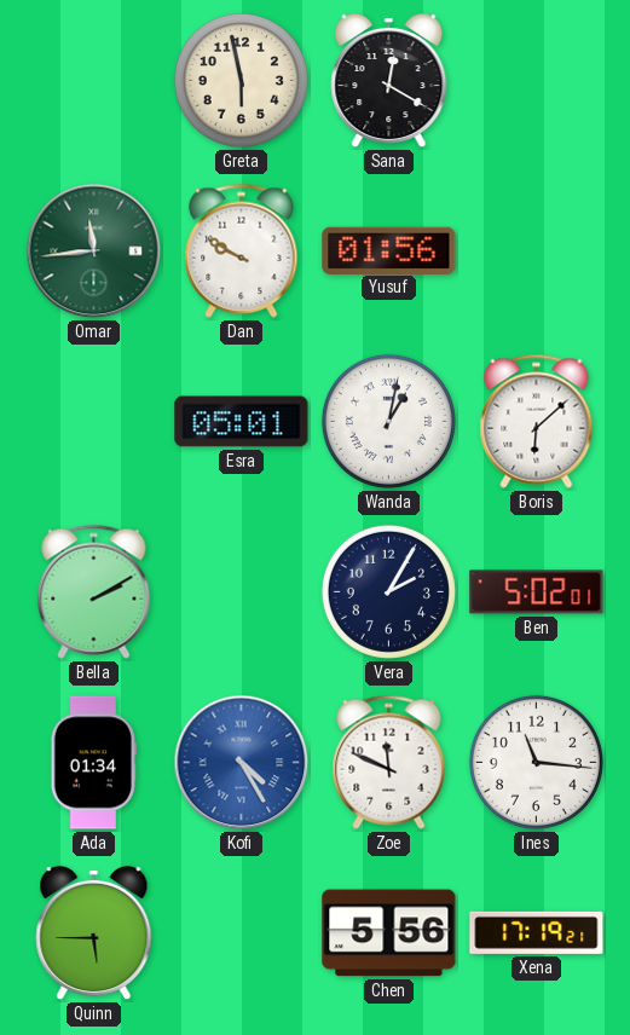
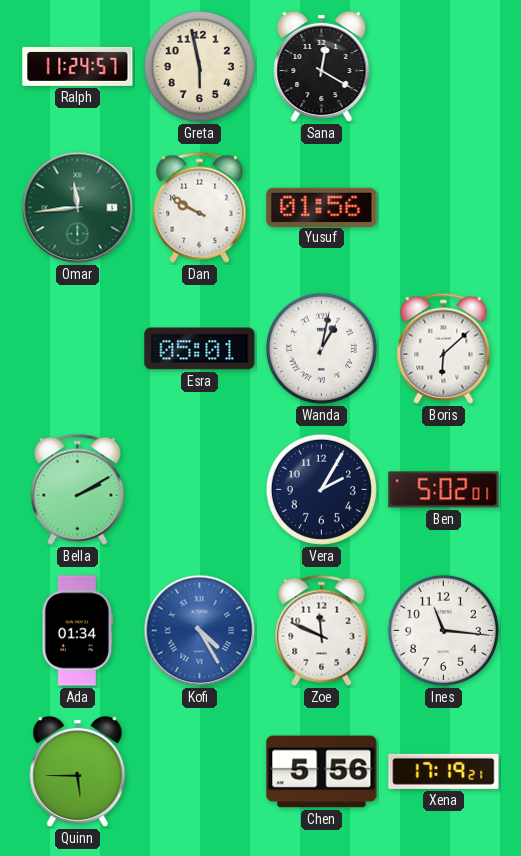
Ralph: none -> 11:24
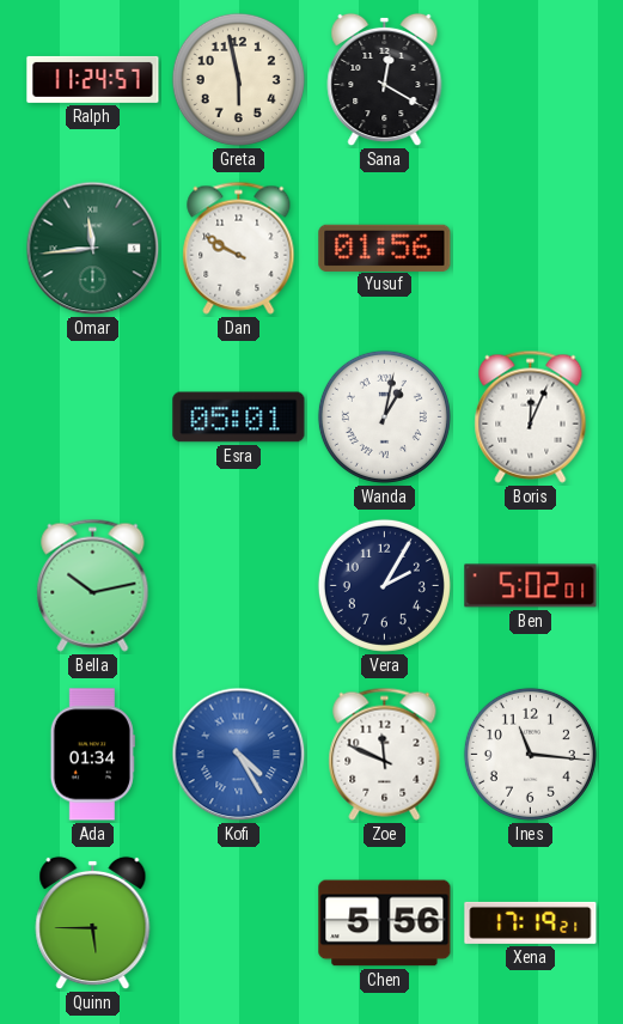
Boris: 6:08 -> 12:04
Bella: 2:10 -> 10:13
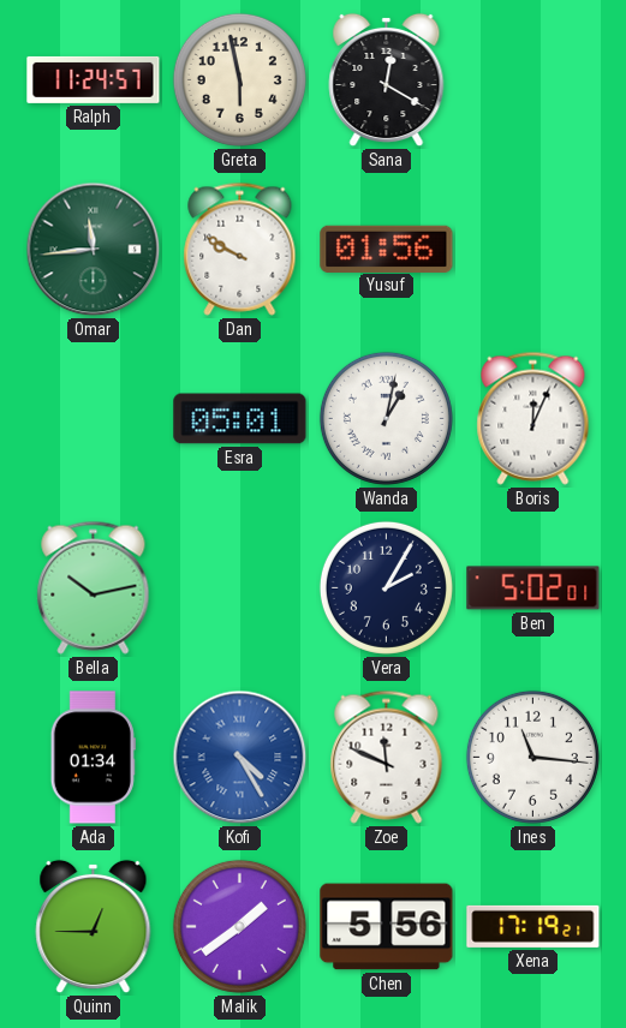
Quinn: 5:45 -> 12:45
Malik: none -> 1:39
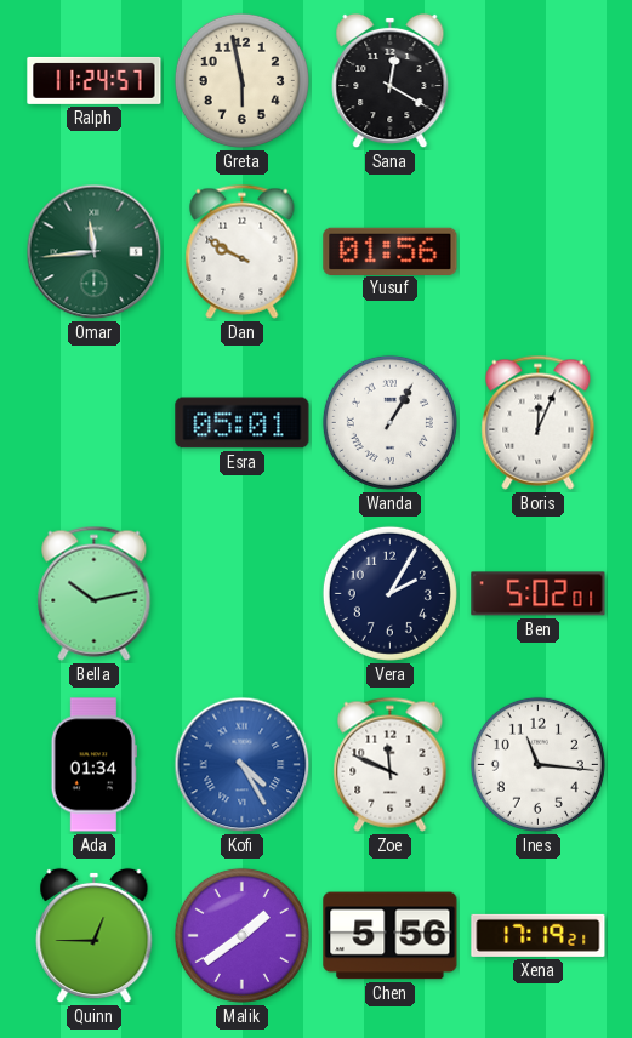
Wanda: 1:02 -> 1:05
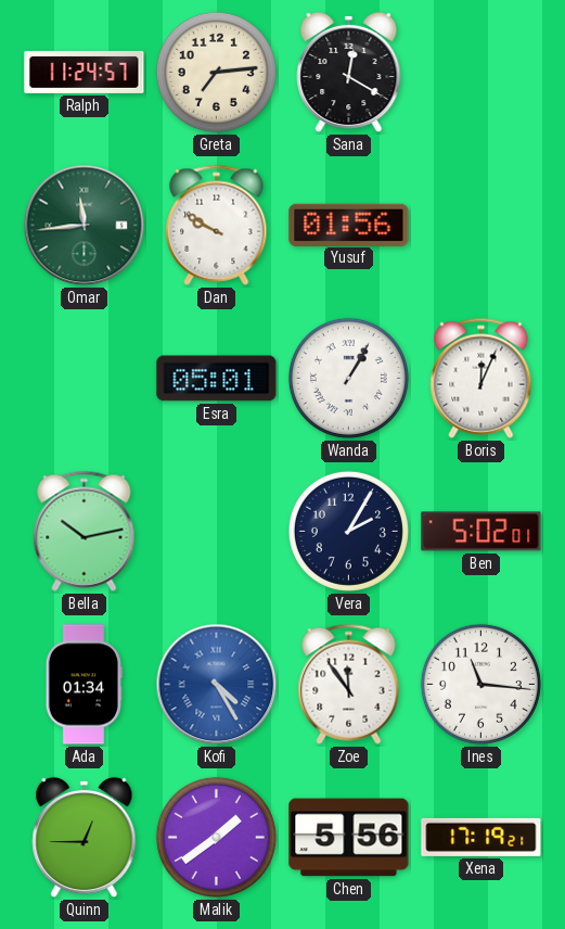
Greta: 5:58 -> 7:14
Zoe: 11:49 -> 11:54
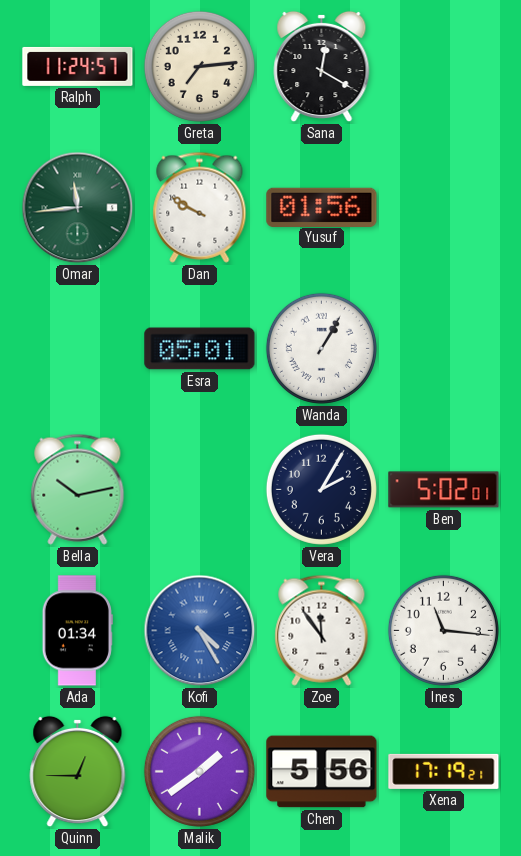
Boris: 12:04 -> none
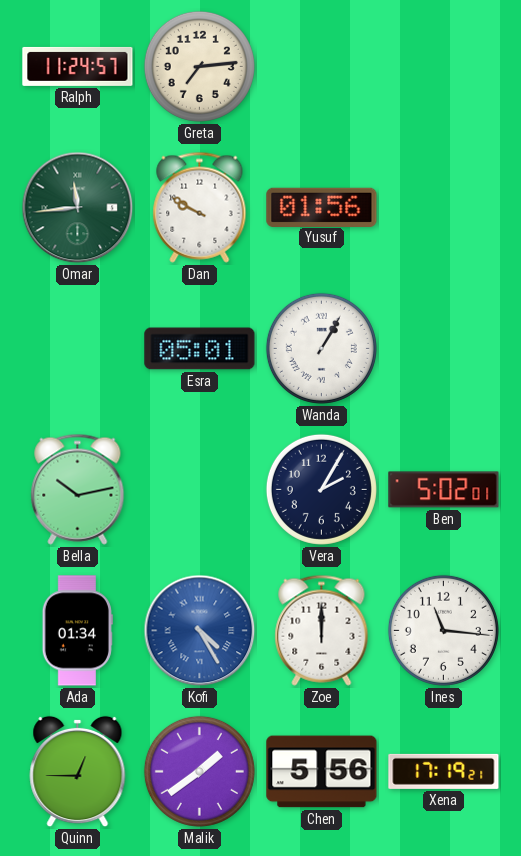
Sana: 12:20 -> none
Zoe: 11:54 -> 12:00
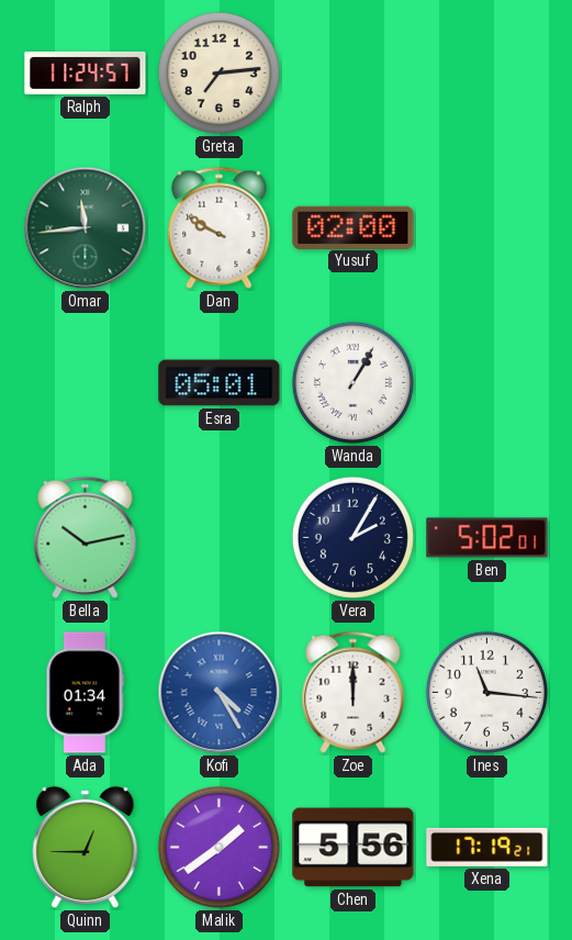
Yusuf: 01:56 -> 02:00
